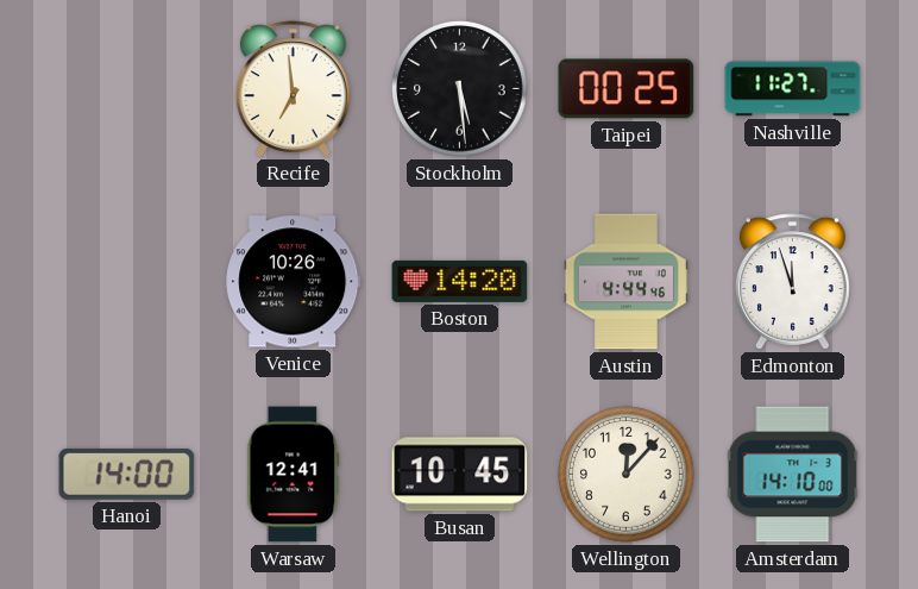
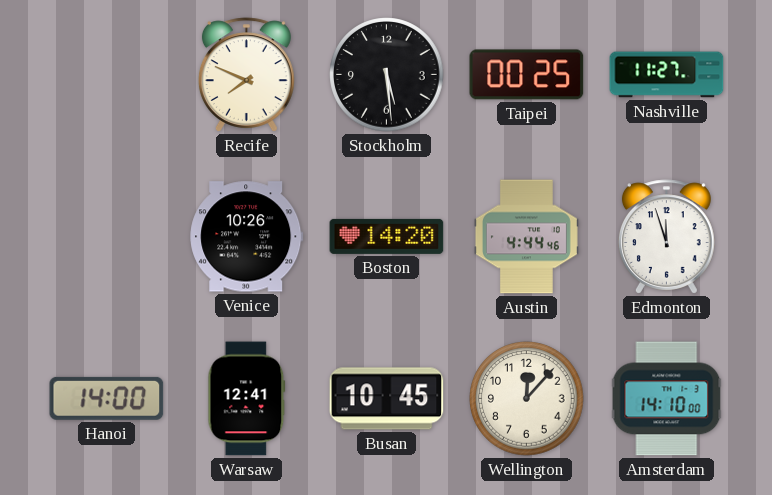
Recife: 6:59 -> 7:49
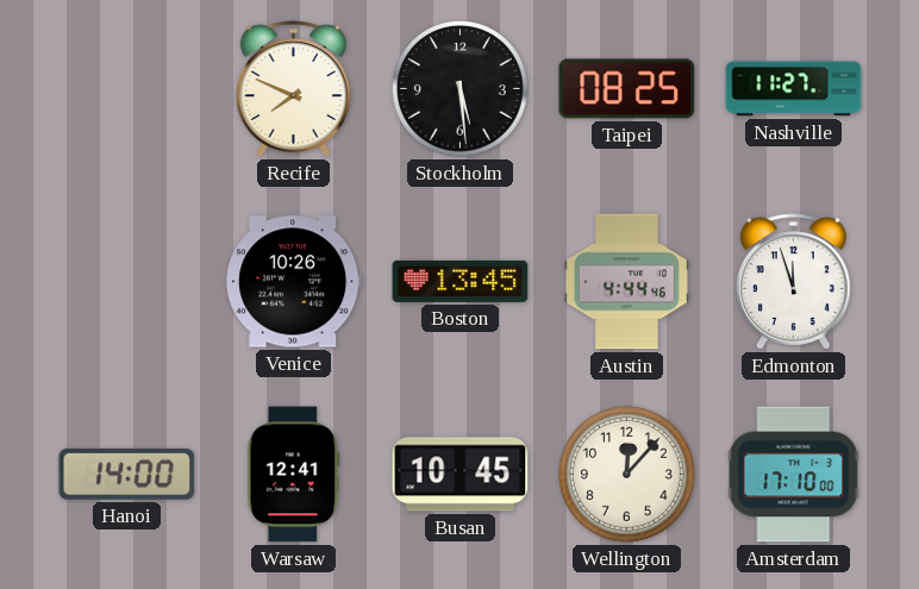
Taipei: 00:25 -> 08:25
Boston: 14:20 -> 13:45
Amsterdam: 14:10 -> 17:10
